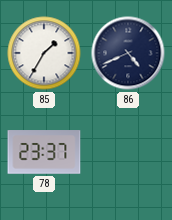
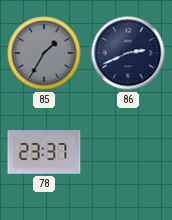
85 dial: white -> grey
86: 4:41 -> 2:41
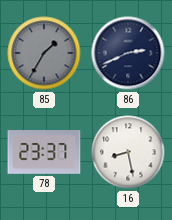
16: none -> 8:28
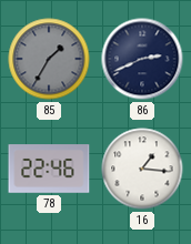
78: 23:37 -> 22:46
16: 8:28 -> 1:16
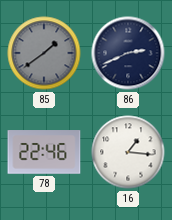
85: 1:35 -> 1:39
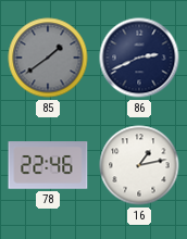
16: 1:16 -> 1:13
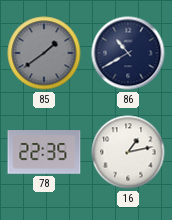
86: 2:41 -> 10:40
78: 22:46 -> 22:35
